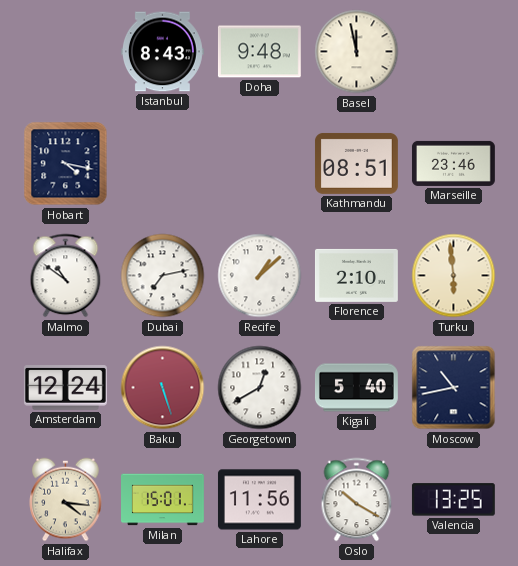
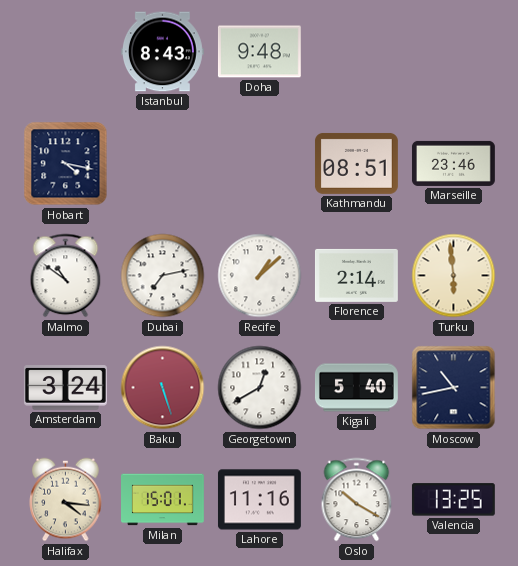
Basel: 11:58 -> none
Florence: 2:10 -> 2:14
Amsterdam: 12:24 -> 3:24
Lahore: 11:56 -> 11:16
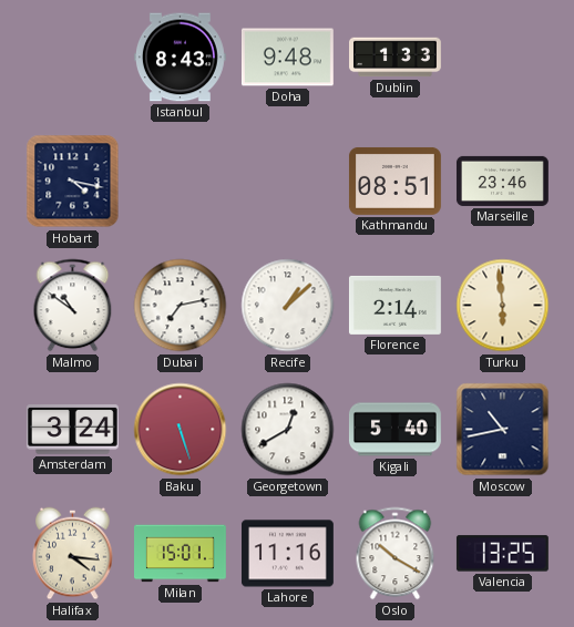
Dublin: none -> 1:33
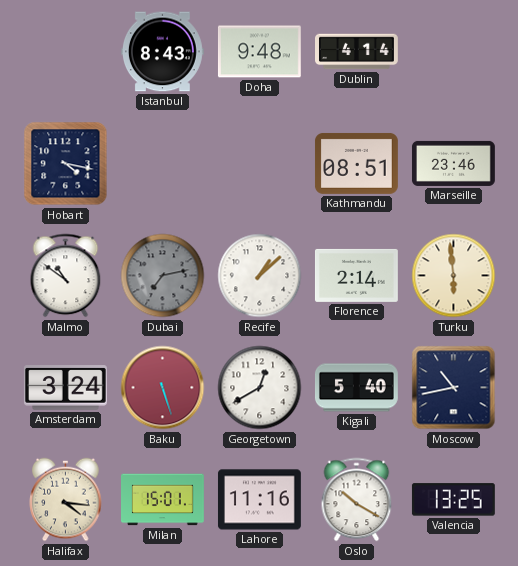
Dublin: 1:33 -> 4:14
Dubai dial: white -> grey
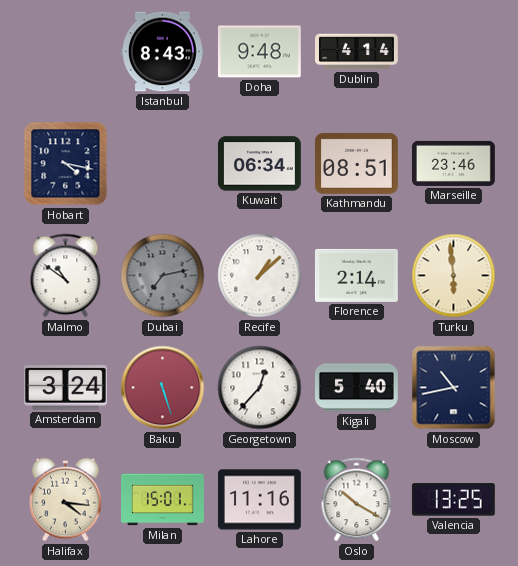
Kuwait: none -> 06:34
Georgetown: 12:40 -> 12:37
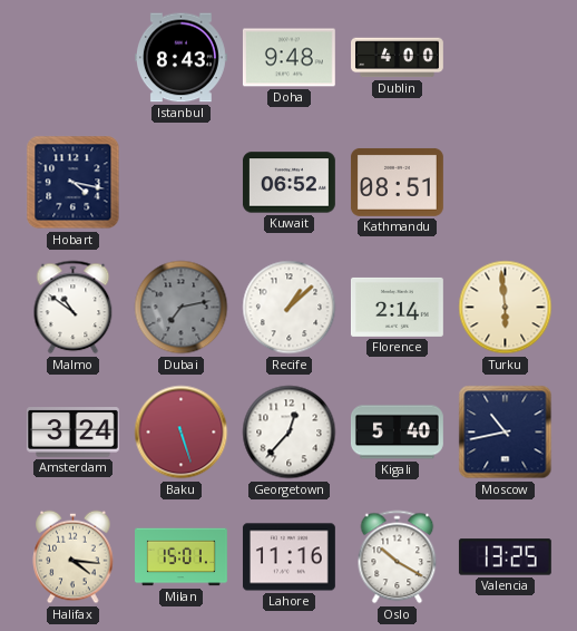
Dublin: 4:14 -> 4:00
Kuwait: 06:34 -> 06:52
Marseille: 23:46 -> none
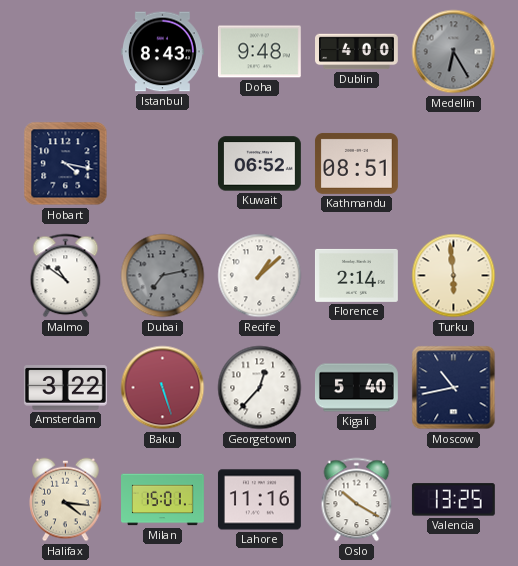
Medellin: none -> 6:25
Amsterdam: 3:24 -> 3:22
